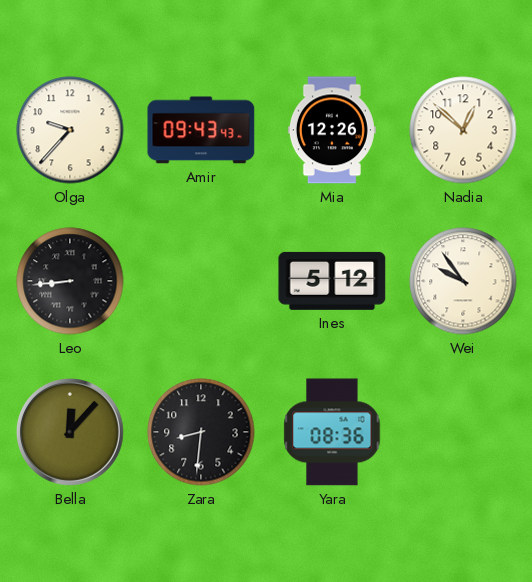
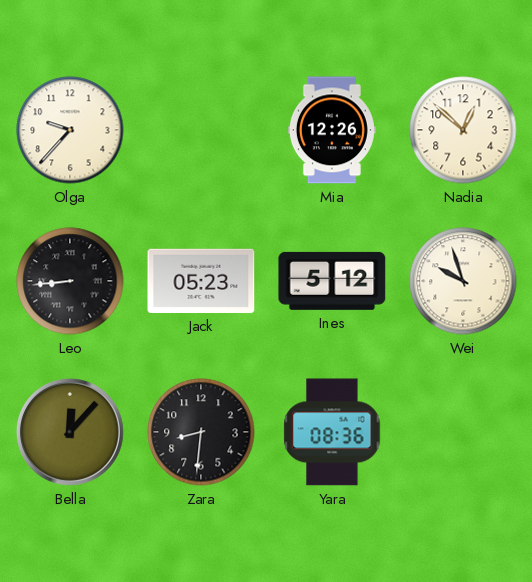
Amir: 09:43 -> none
Jack: none -> 05:23
Wei: 9:54 -> 9:57
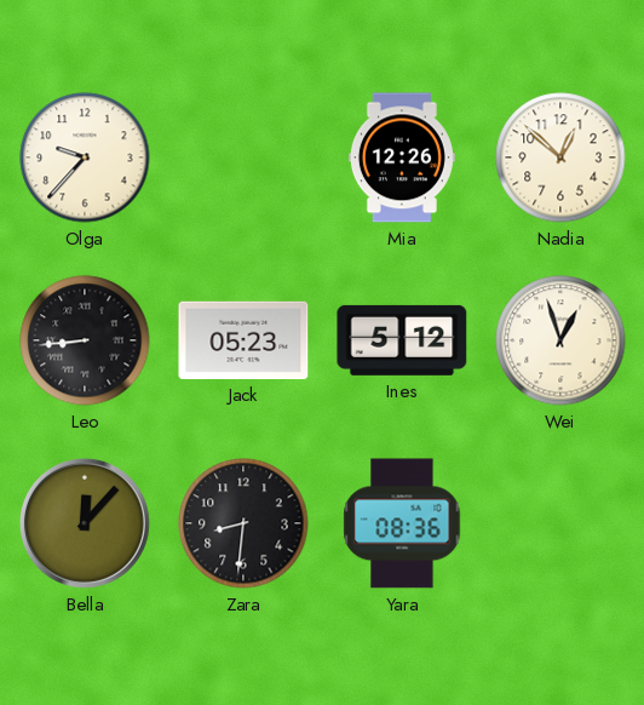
Wei: 9:57 -> 12:57
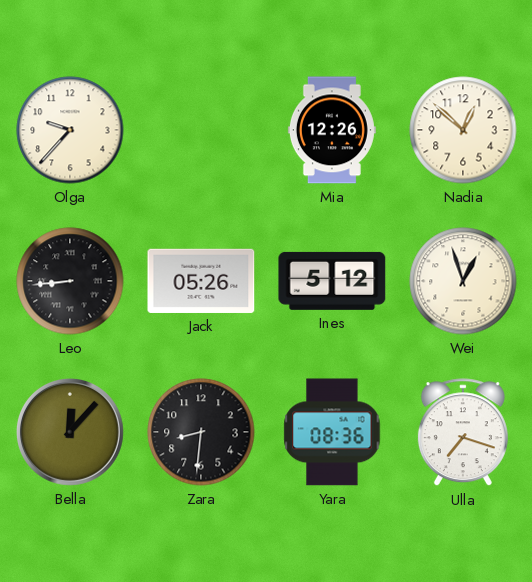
Jack: 05:23 -> 05:26
Ulla: none -> 7:18
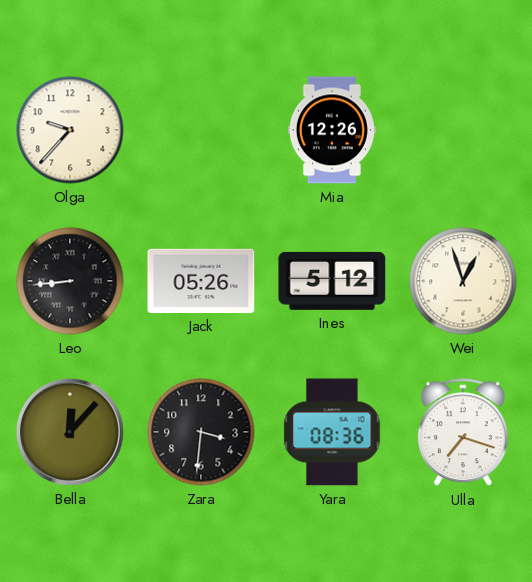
Nadia: 12:52 -> none
Zara: 8:31 -> 3:31
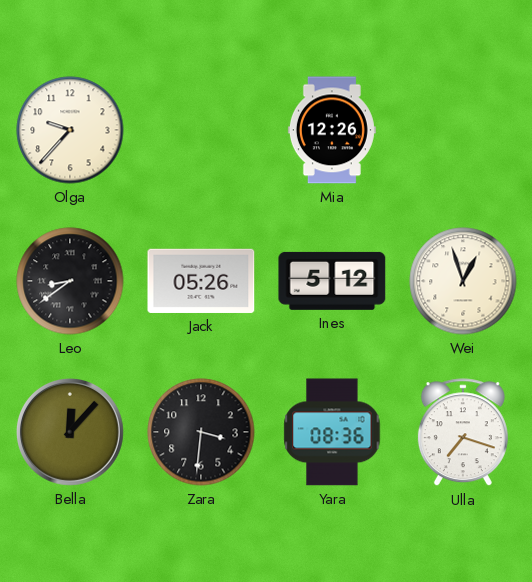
Leo: 8:44 -> 8:39
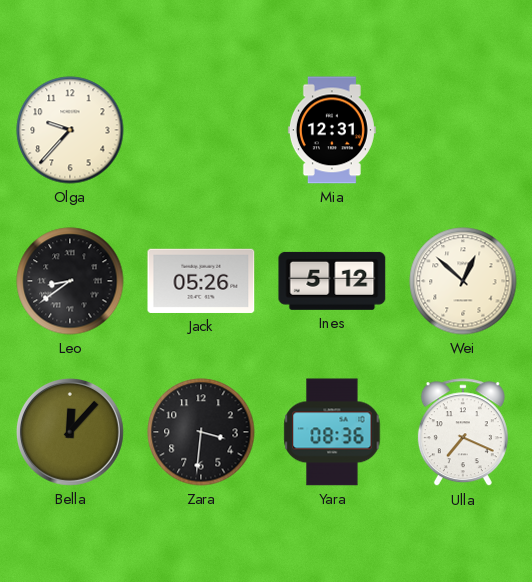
Mia: 12:26 -> 12:31
Wei: 12:57 -> 12:52
Ulla: 7:18 -> 7:19
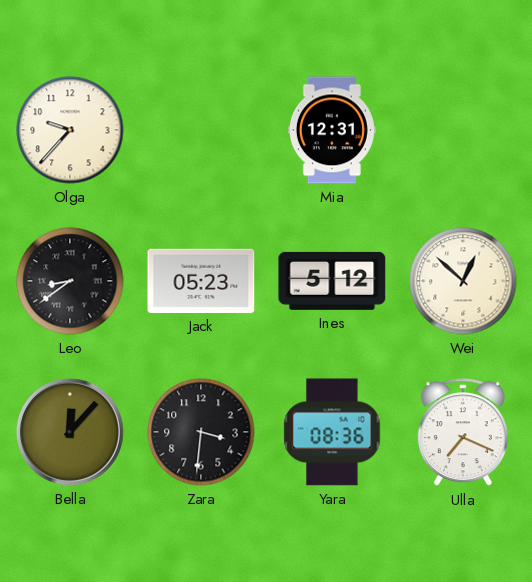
Jack: 05:26 -> 05:23
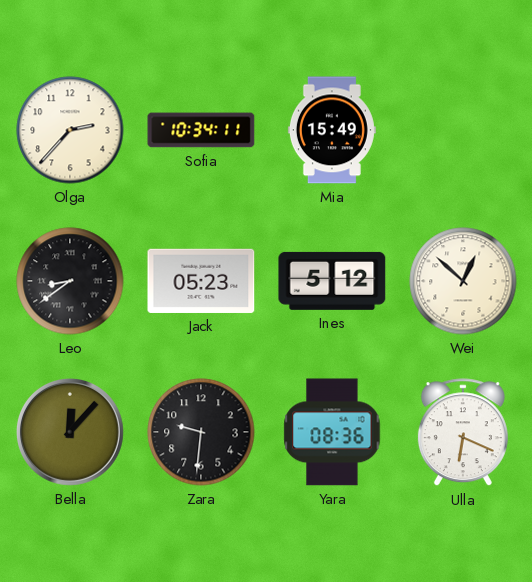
Olga: 9:37 -> 2:37
Sofia: none -> 10:34
Mia: 12:31 -> 15:49
Zara: 3:31 -> 9:31
Ulla: 7:19 -> 6:19
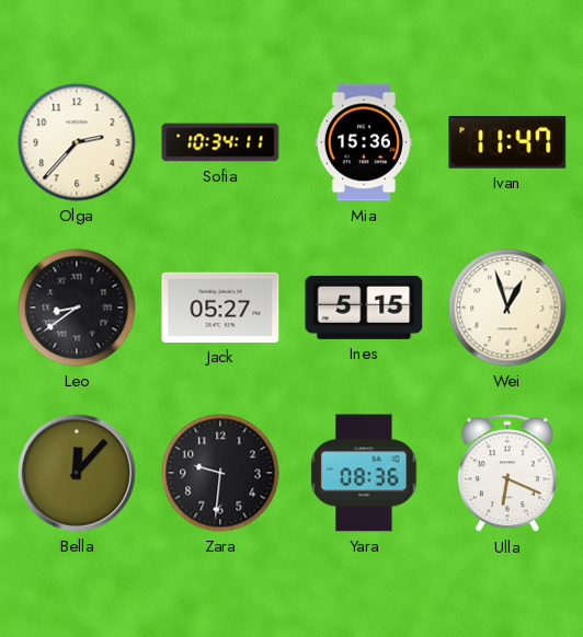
Mia: 15:49 -> 15:36
Ivan: none -> 11:47
Jack: 05:23 -> 05:27
Ines: 5:12 -> 5:15
Wei: 12:52 -> 12:57
